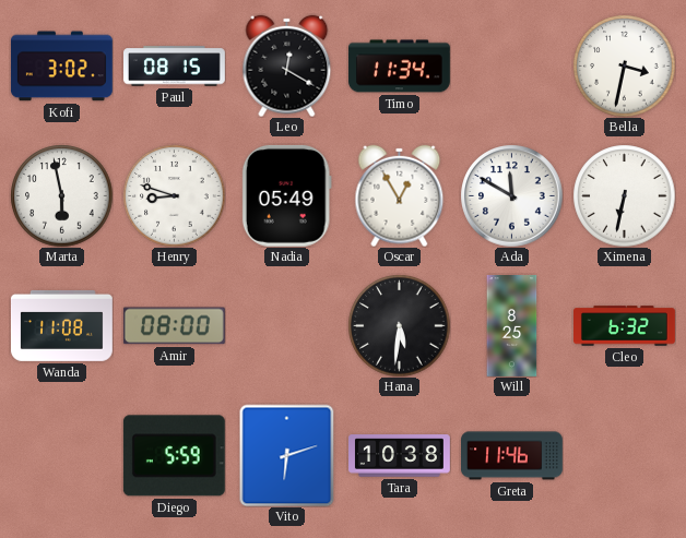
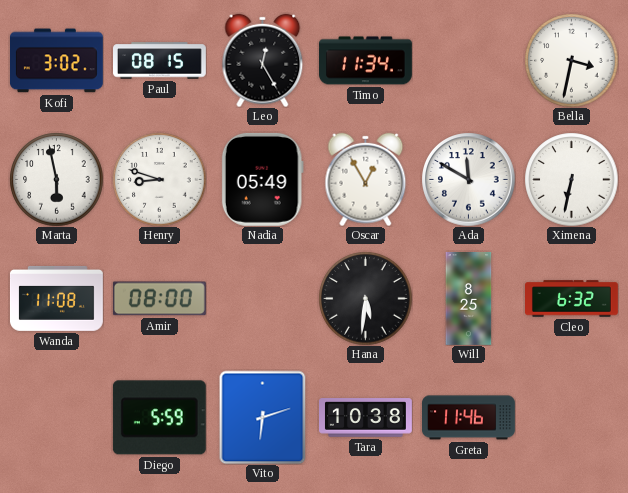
Leo: 12:20 -> 12:25
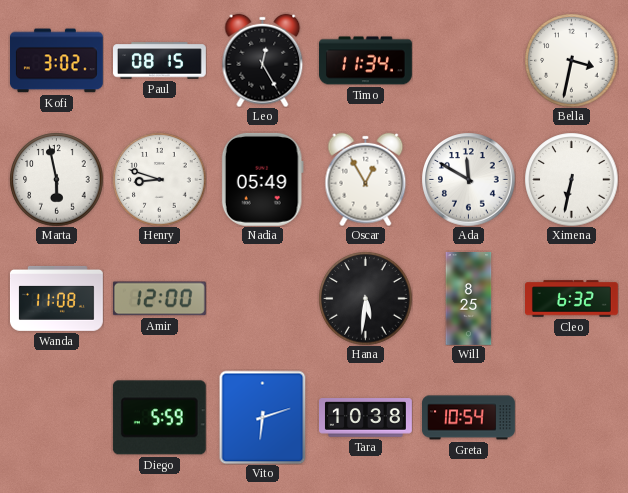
Amir: 08:00 -> 12:00
Greta: 11:46 -> 10:54
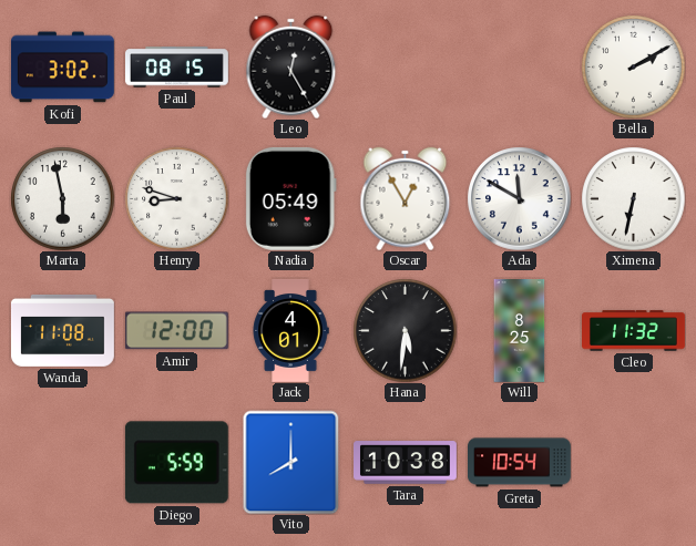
Timo: 11:34 -> none
Bella: 3:32 -> 2:10
Jack: none -> 4:01
Cleo: 6:32 -> 11:32
Vito: 6:12 -> 8:00
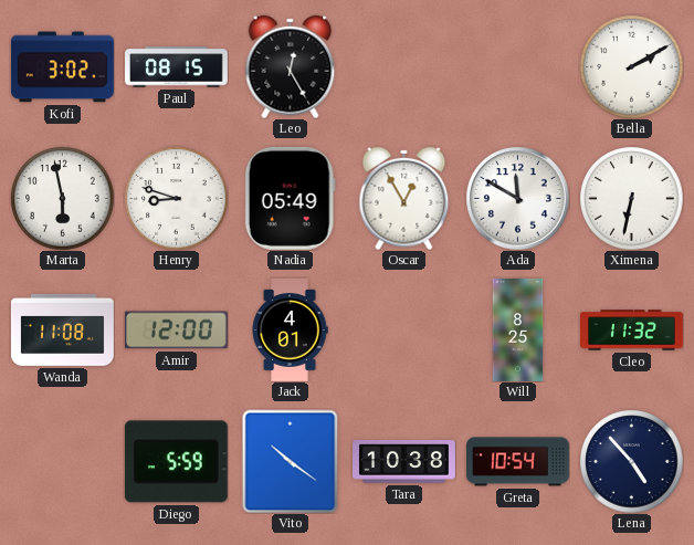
Hana: 5:31 -> none
Vito: 8:00 -> 10:21
Lena: none -> 4:53
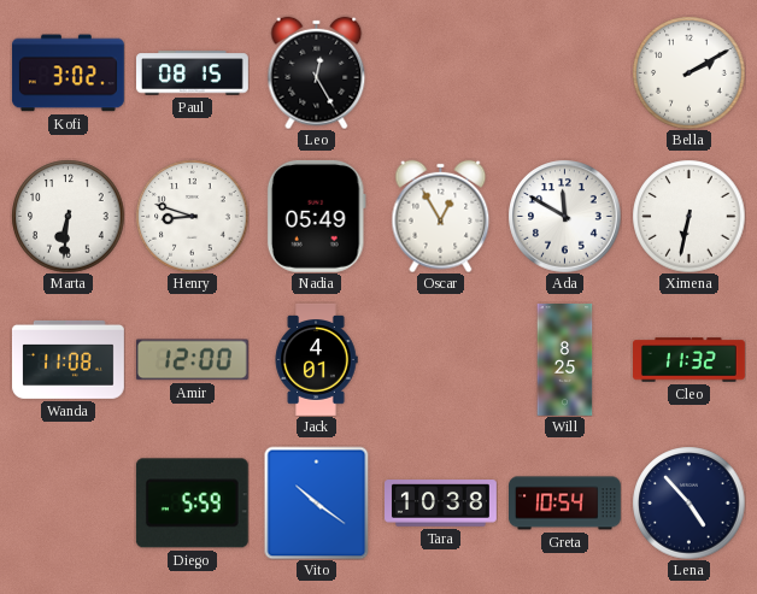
Marta: 5:58 -> 6:31
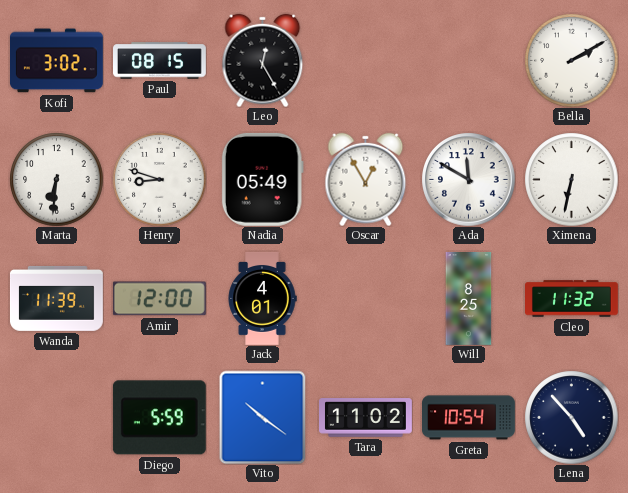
Wanda: 11:08 -> 11:39
Tara: 10:38 -> 11:02
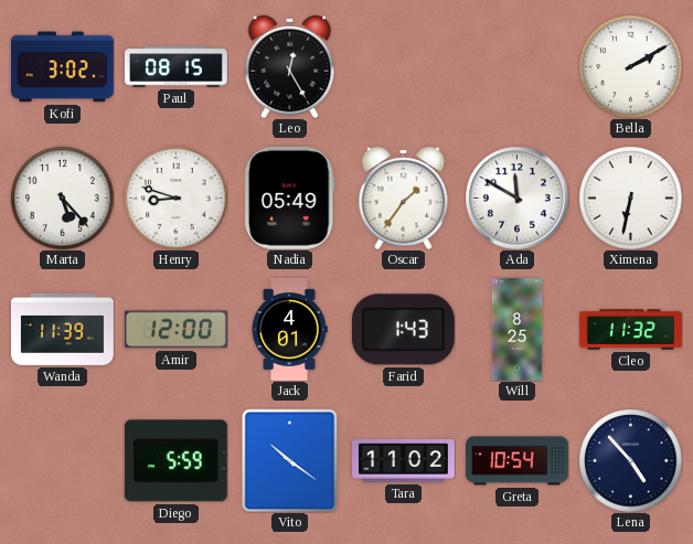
Marta: 6:31 -> 5:23
Oscar: 12:55 -> 1:36
Farid: none -> 1:43
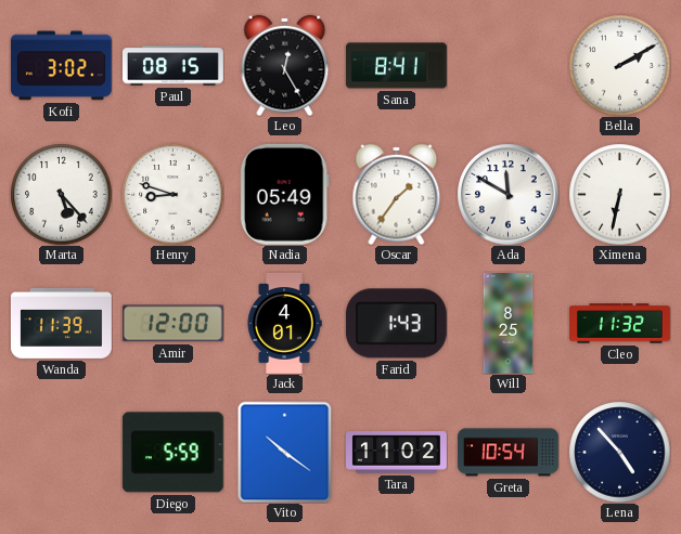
Sana: none -> 8:41
